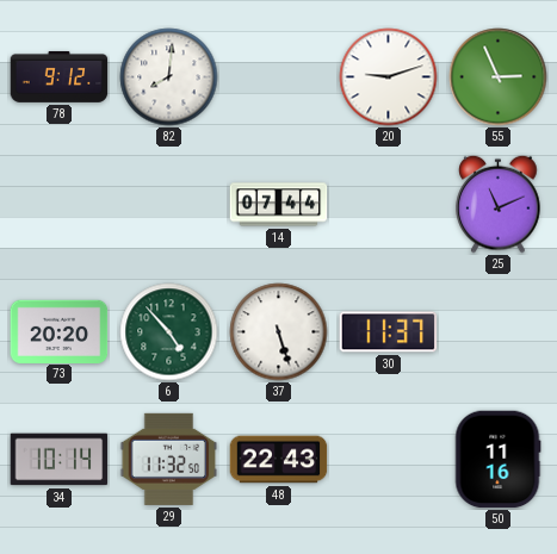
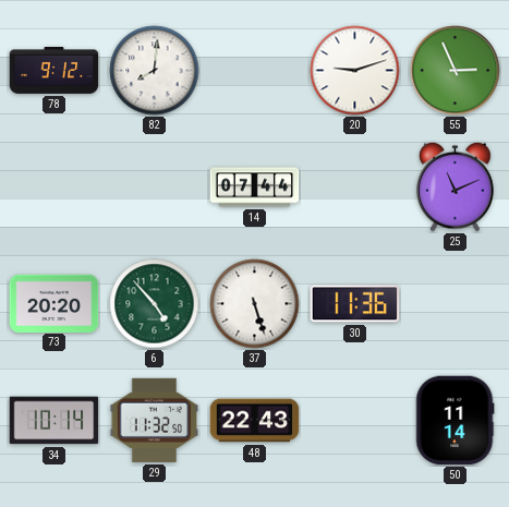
30: 11:37 -> 11:36
50: 11:16 -> 11:14
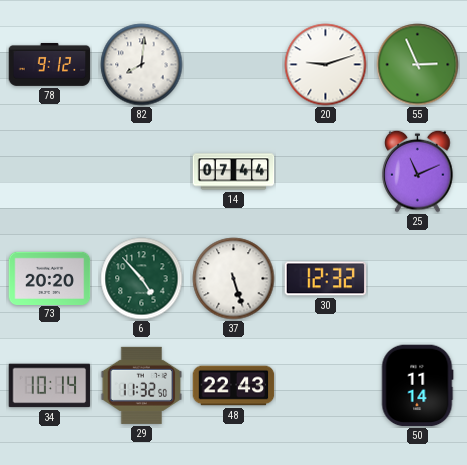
30: 11:36 -> 12:32
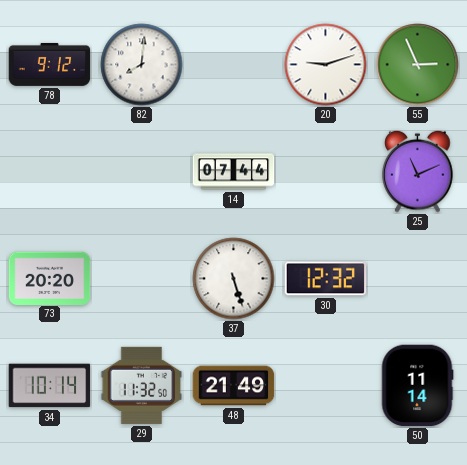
6: 4:53 -> none
48: 22:43 -> 21:49
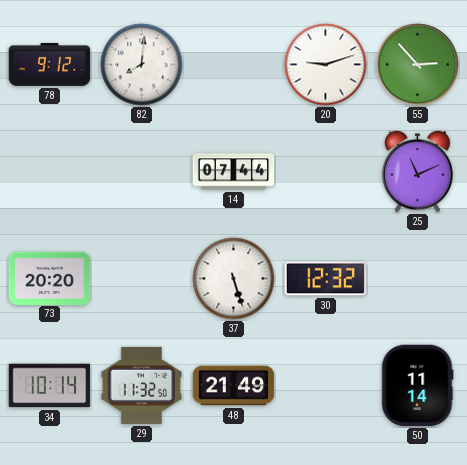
55: 2:56 -> 2:53
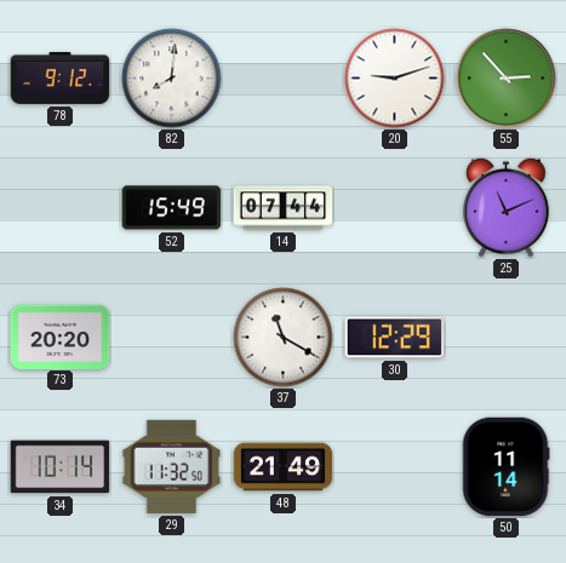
52: none -> 15:49
37: 5:27 -> 11:20
30: 12:32 -> 12:29
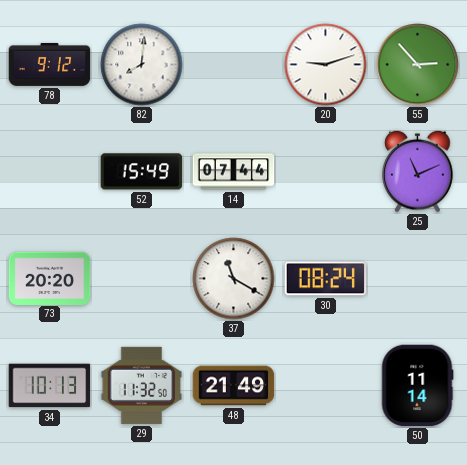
30: 12:29 -> 08:24
34: 10:14 -> 10:13
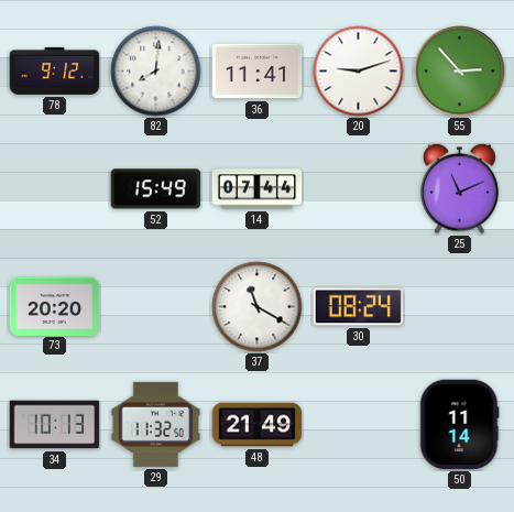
36: none -> 11:41
